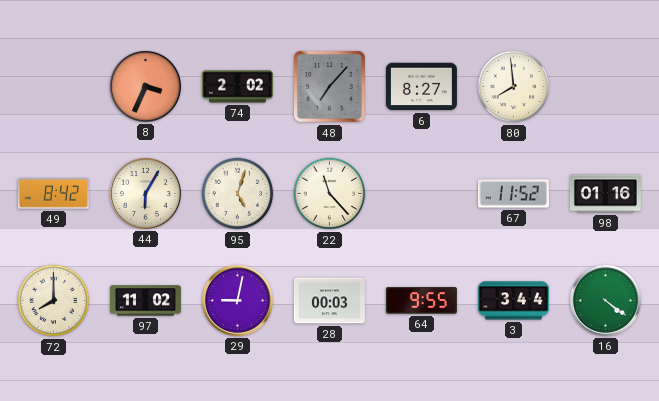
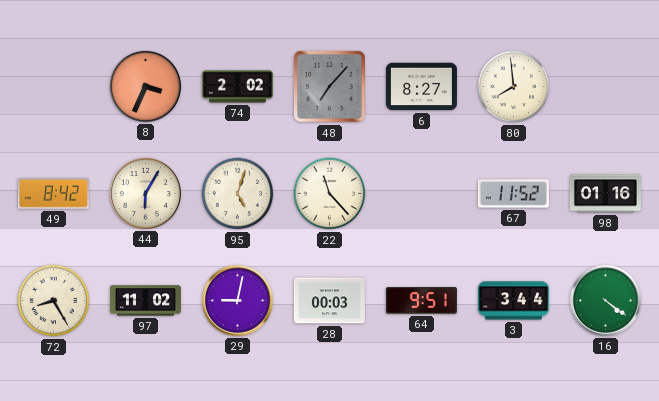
72: 8:00 -> 8:25
64: 9:55 -> 9:51
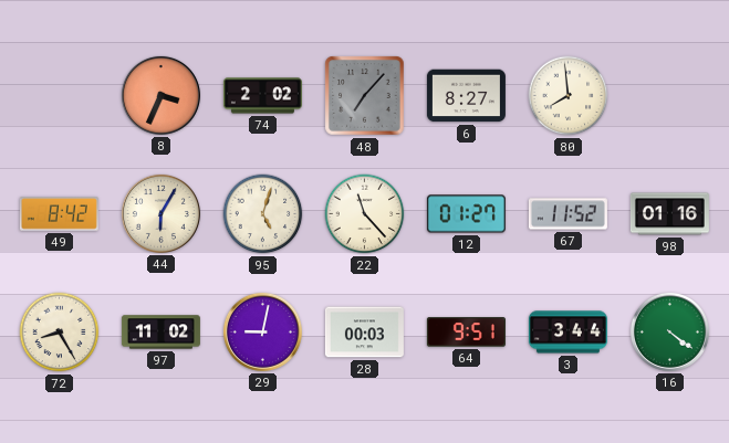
12: none -> 01:27
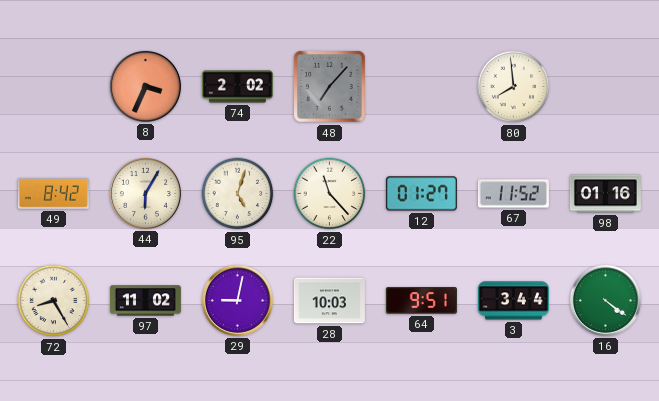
6: 8:27 -> none
28: 00:03 -> 10:03
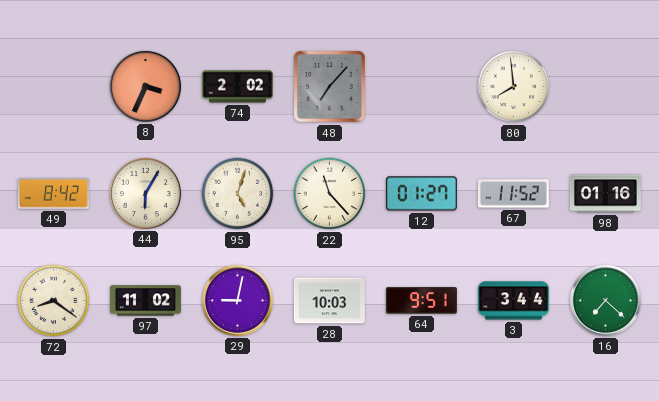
72: 8:25 -> 8:21
16: 4:21 -> 7:22
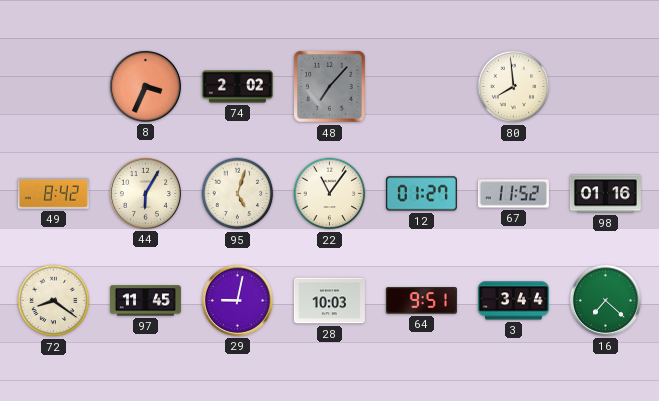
22: 11:23 -> 11:06
97: 11:02 -> 11:45
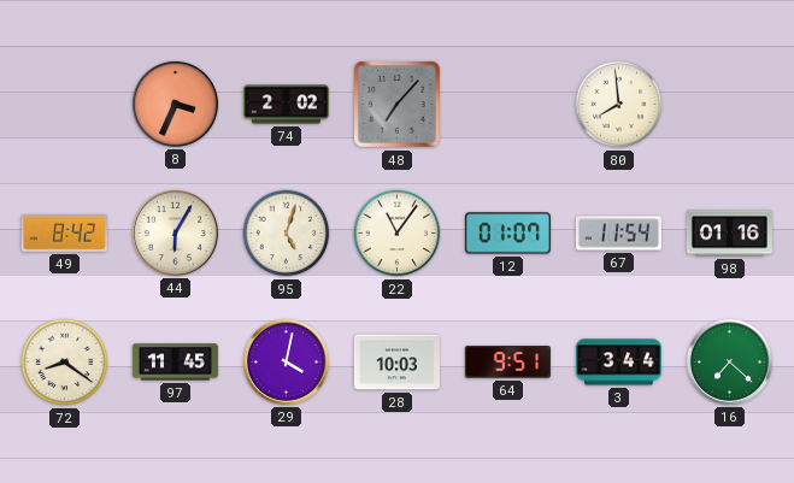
12: 01:27 -> 01:07
67: 11:52 -> 11:54
29: 9:02 -> 4:02
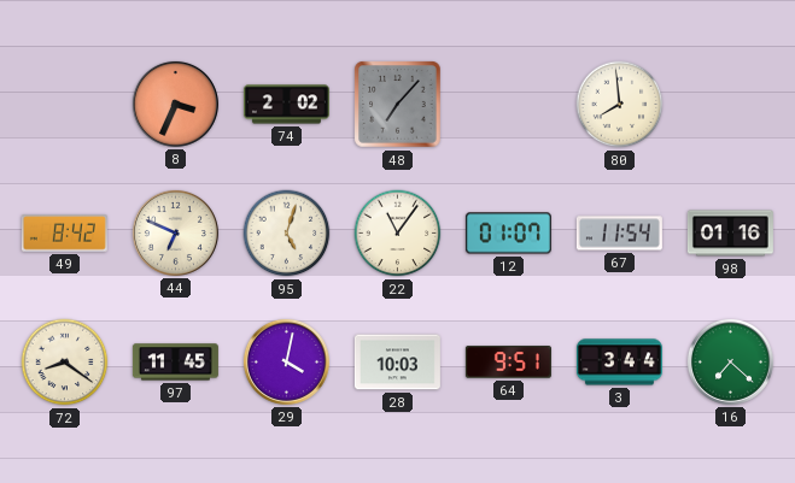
44: 6:05 -> 6:49
